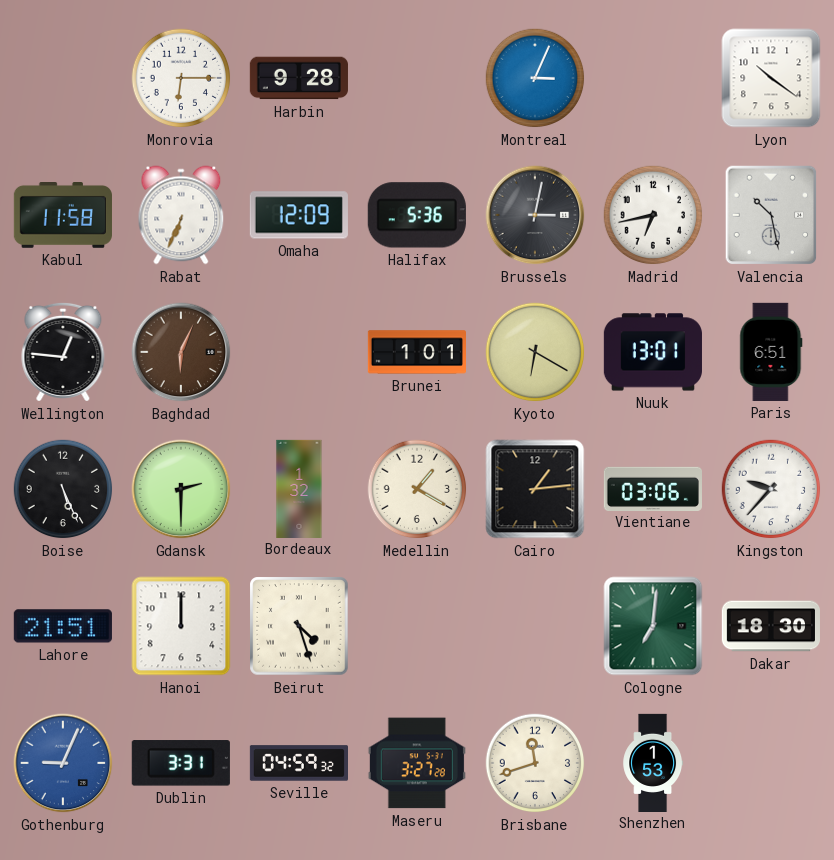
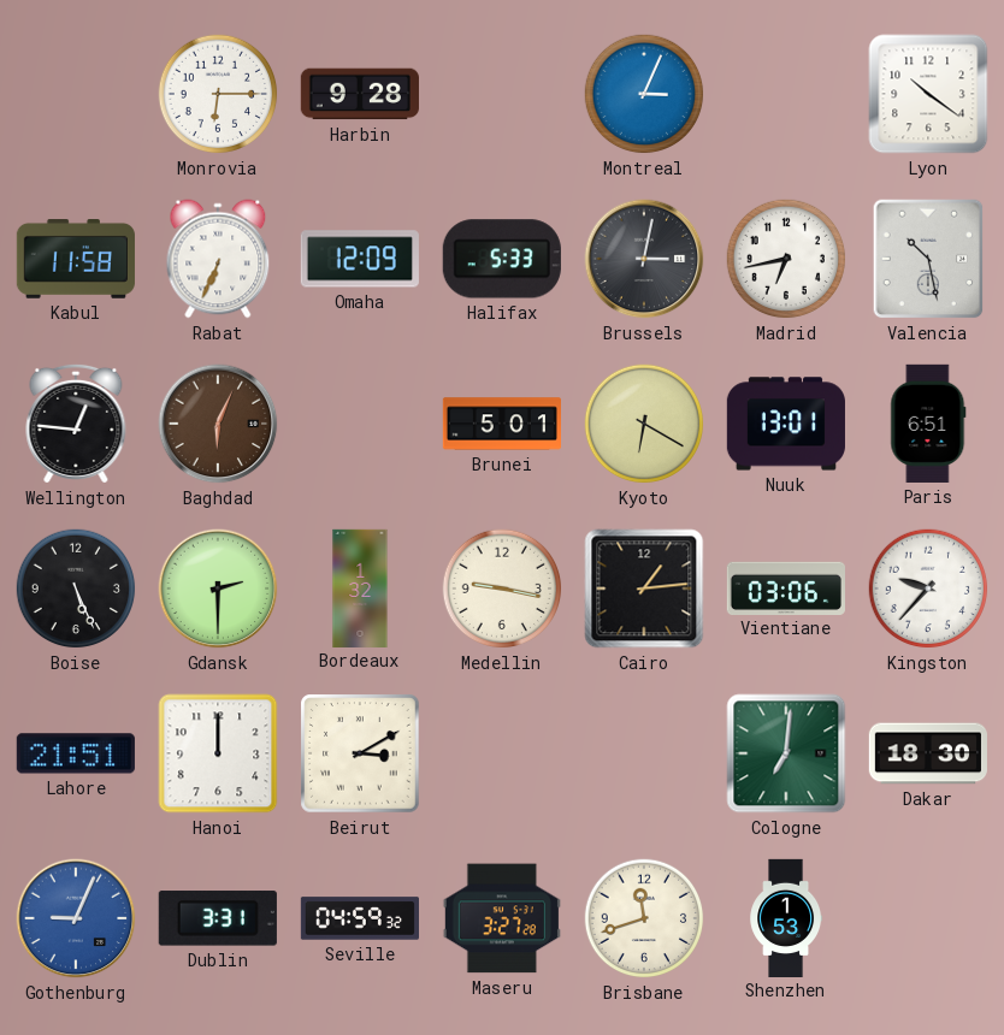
Halifax: 5:36 -> 5:33
Brunei: 1:01 -> 5:01
Medellin: 1:20 -> 9:17
Beirut: 4:27 -> 3:10
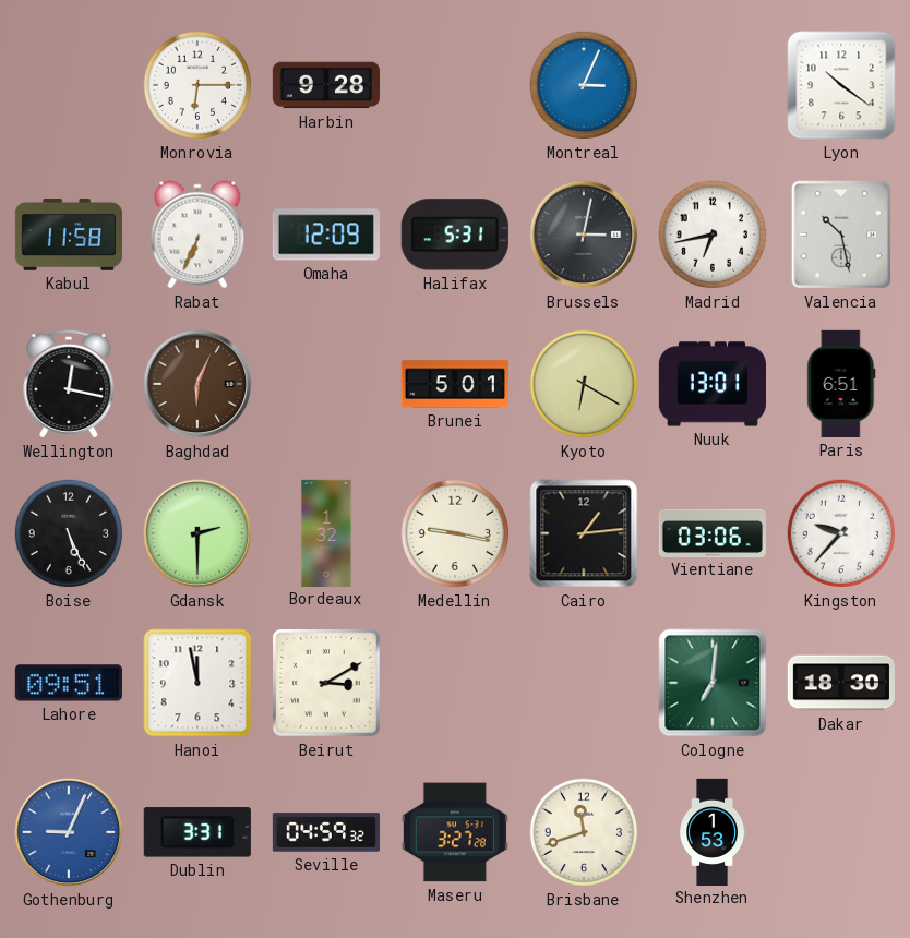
Halifax: 5:33 -> 5:31
Wellington: 12:46 -> 12:17
Lahore: 21:51 -> 09:51
Hanoi: 12:00 -> 11:58
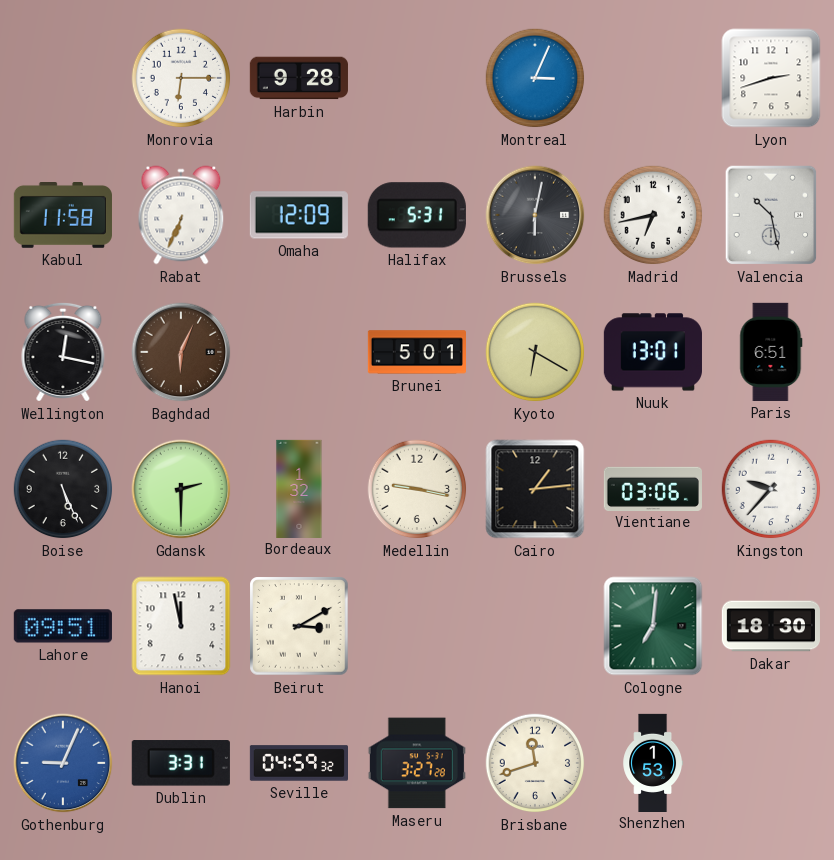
Lyon: 10:21 -> 2:42
Brussels: 3:02 -> 6:02
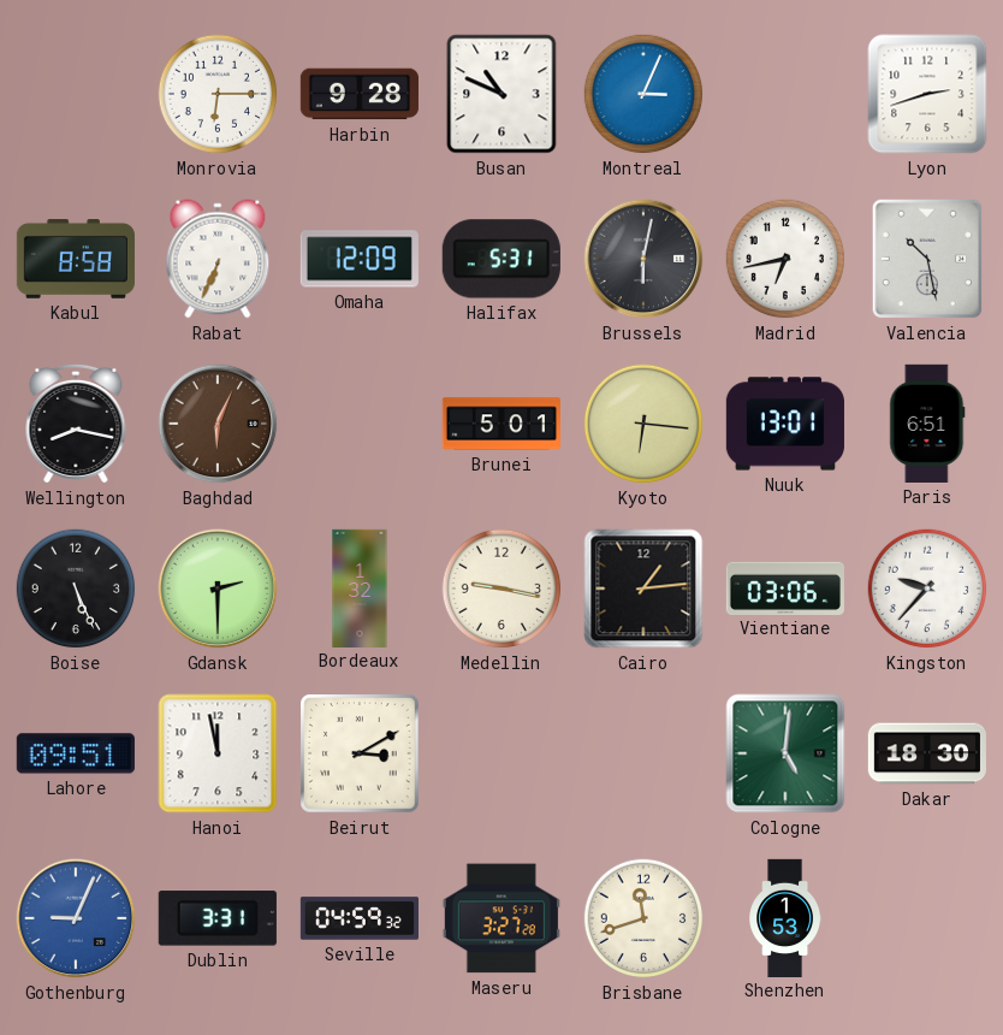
Busan: none -> 10:49
Kabul: 11:58 -> 8:58
Wellington: 12:17 -> 8:17
Kyoto: 6:20 -> 6:16
Cologne: 7:01 -> 5:01
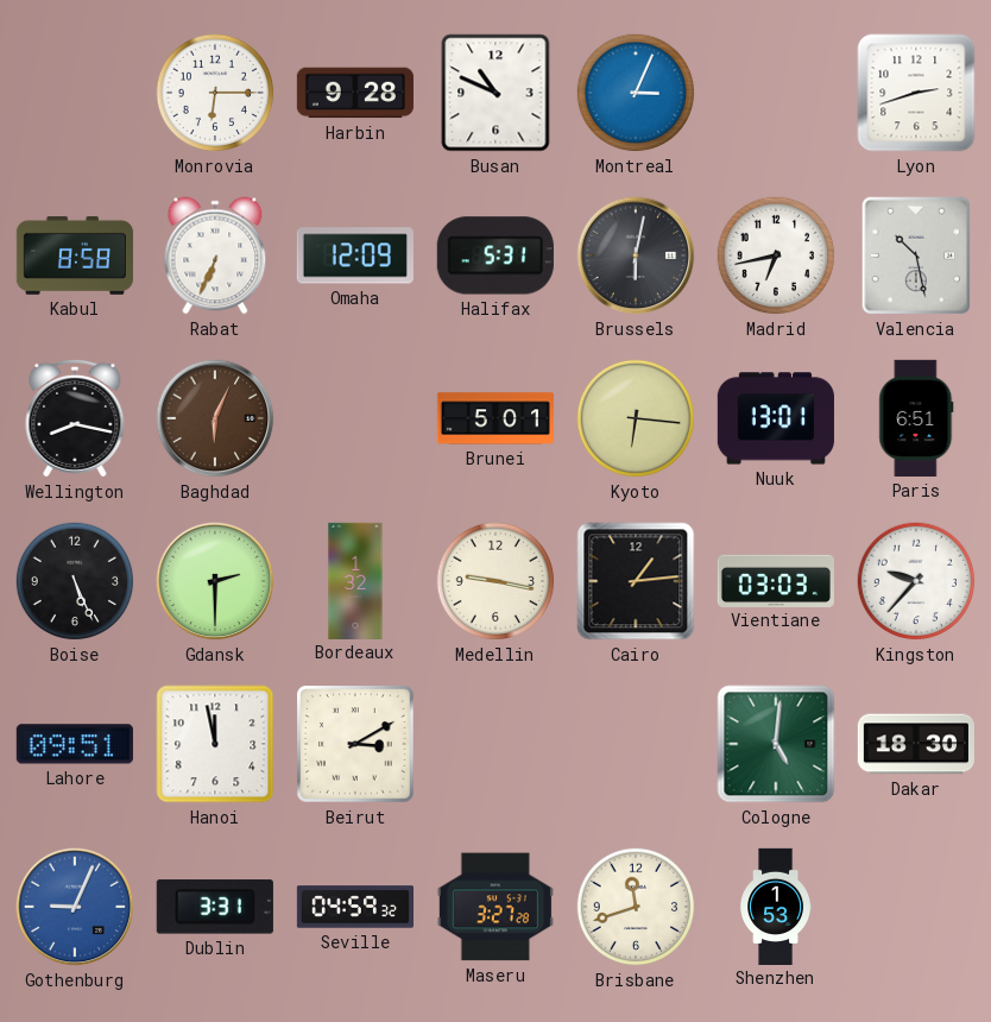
Vientiane: 03:06 -> 03:03
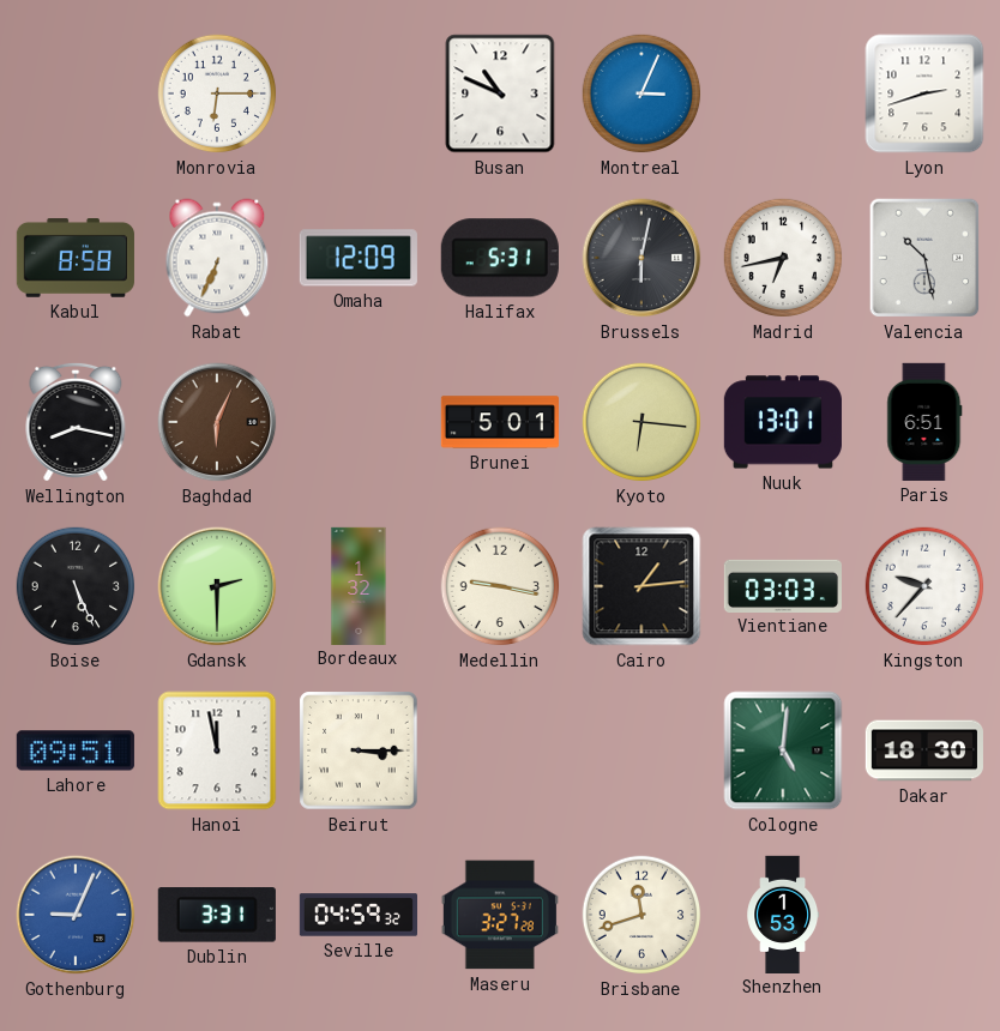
Harbin: 9:28 -> none
Beirut: 3:10 -> 3:15
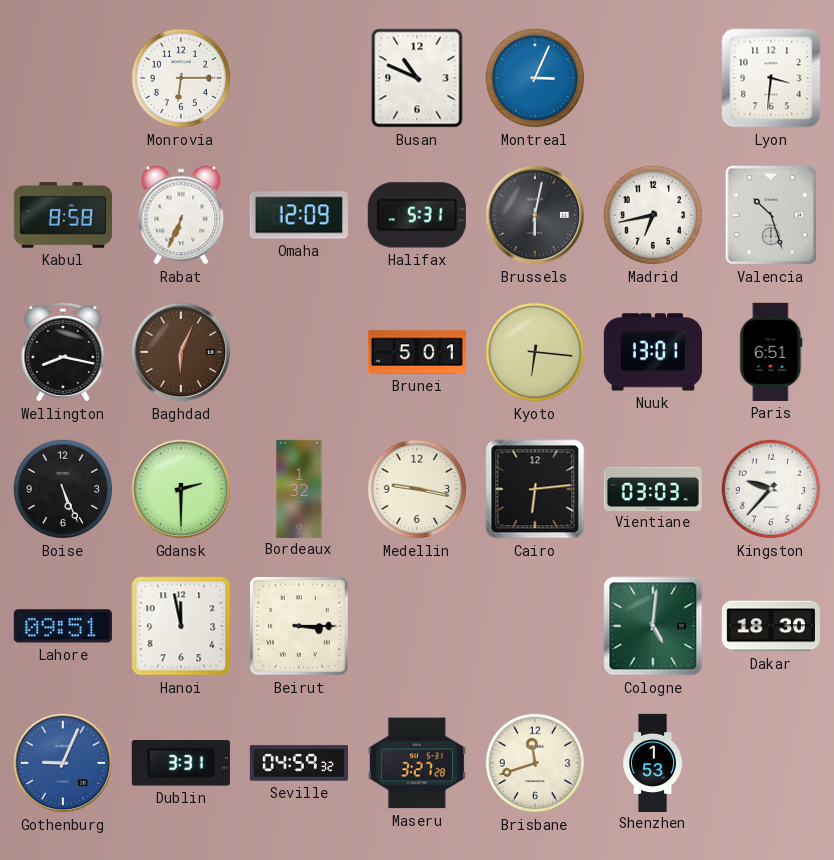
Lyon: 2:42 -> 3:31
Valencia: 10:28 -> 10:27
Cairo: 1:14 -> 6:14
